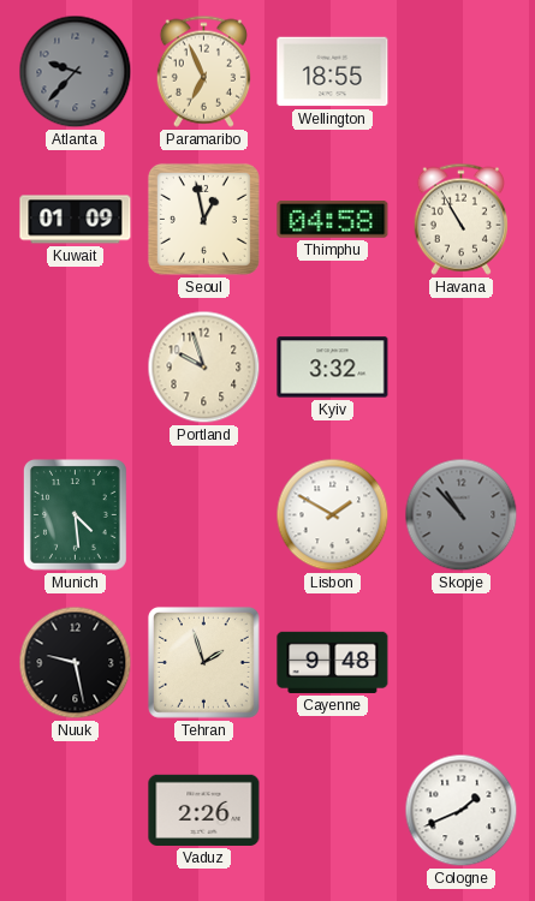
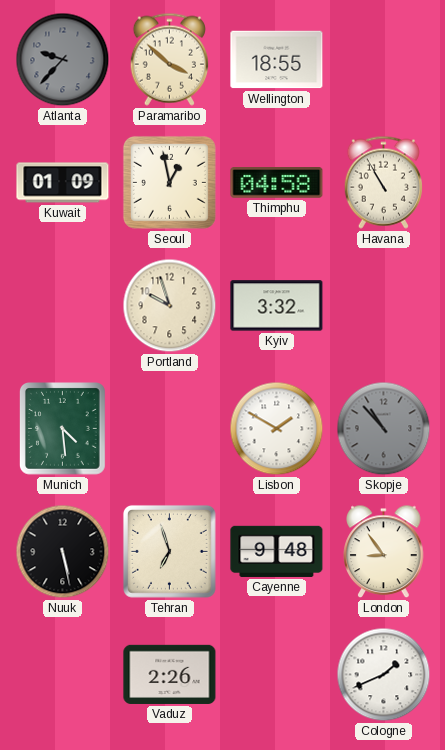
Paramaribo: 6:56 -> 3:52
Nuuk: 9:28 -> 5:28
Tehran: 1:57 -> 6:57
London: none -> 8:54
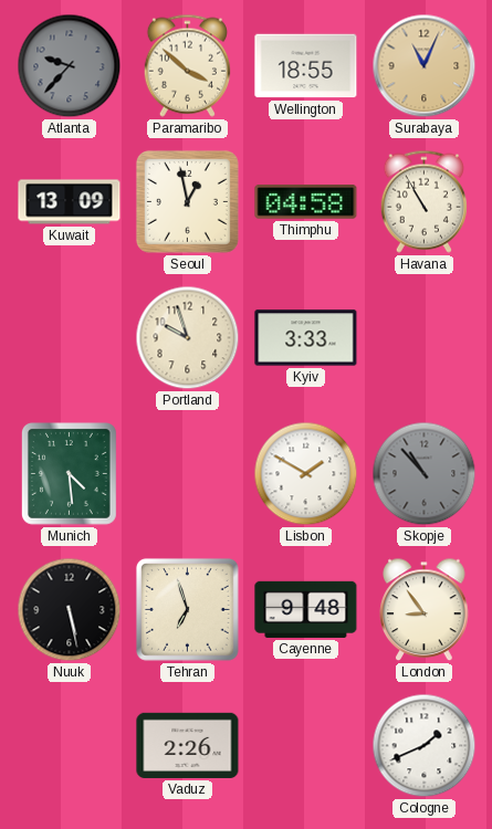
Surabaya: none -> 11:04
Kuwait: 01:09 -> 13:09
Kyiv: 3:32 -> 3:33
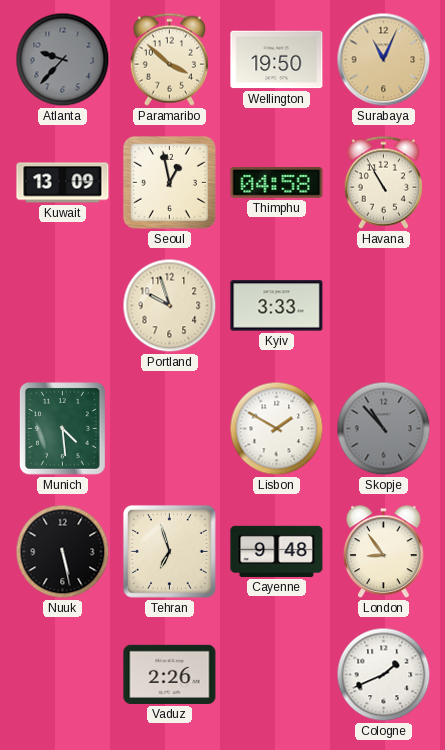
Wellington: 18:55 -> 19:50
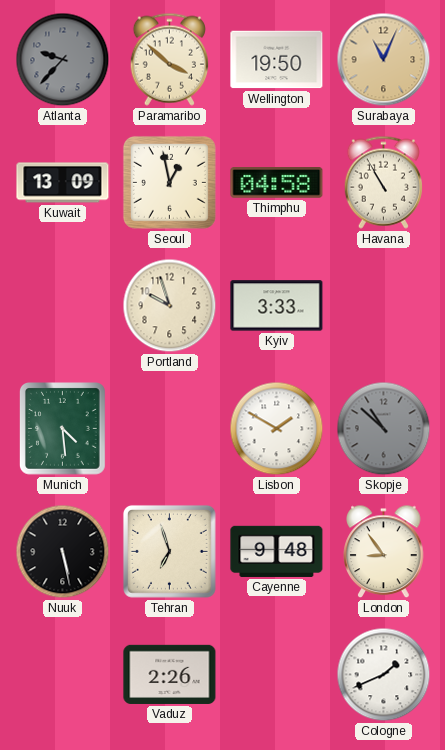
Skopje: 10:53 -> 10:52
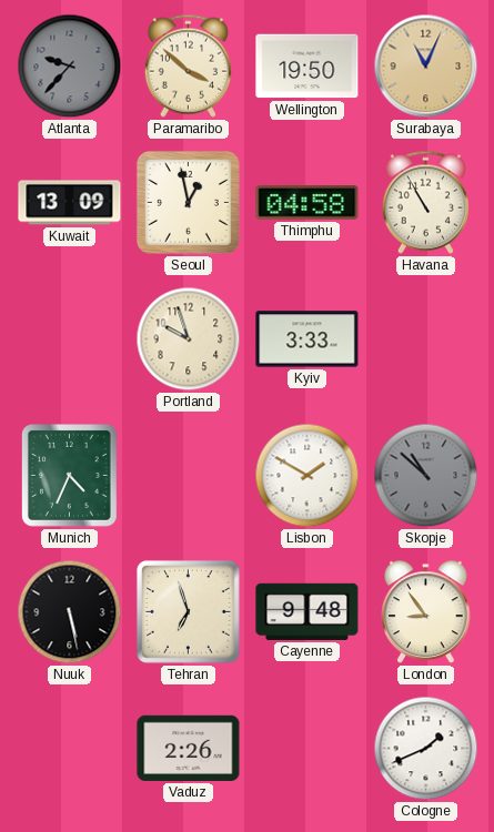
Munich: 4:29 -> 4:34
